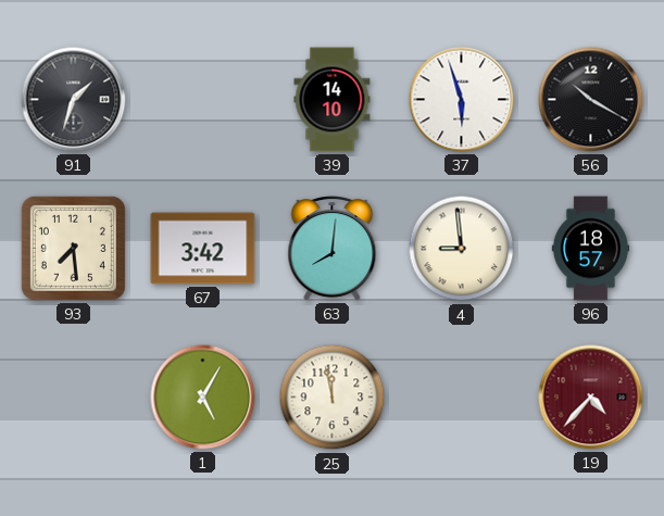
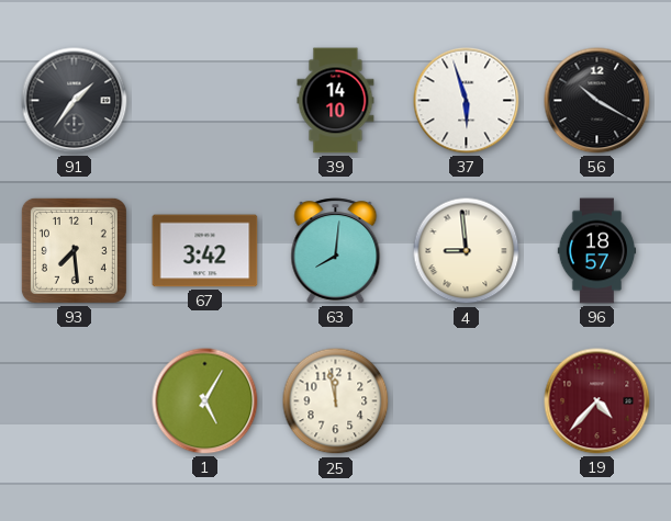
91: 1:33 -> 1:36
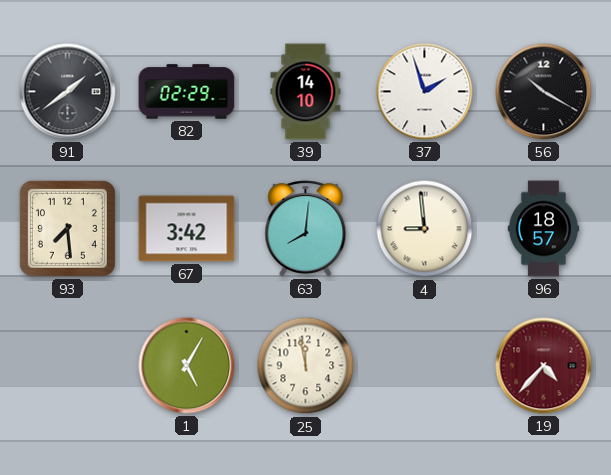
91: 1:36 -> 1:39
82: none -> 02:29
37: 5:57 -> 1:57
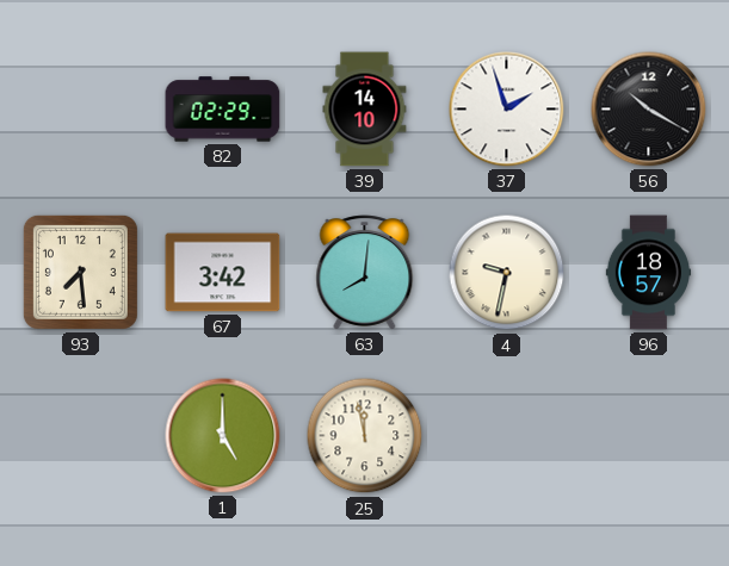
91: 1:39 -> none
4: 8:59 -> 9:32
1: 5:05 -> 5:00
19: 4:37 -> none
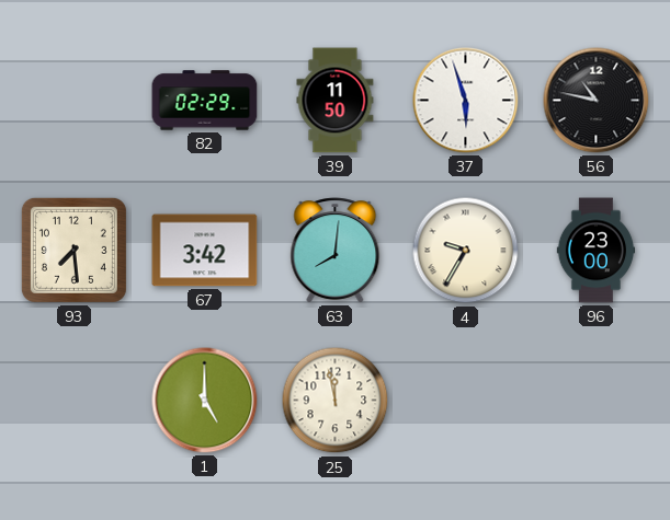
39: 14:10 -> 11:50
37: 1:57 -> 5:57
56: 10:20 -> 10:47
4: 9:32 -> 9:35
96: 18:57 -> 23:00
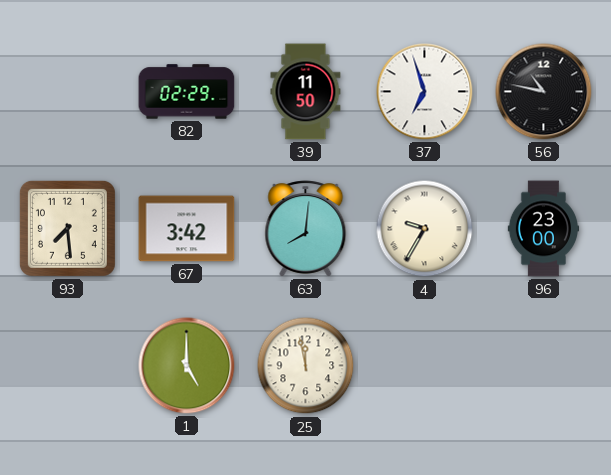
37: 5:57 -> 6:57
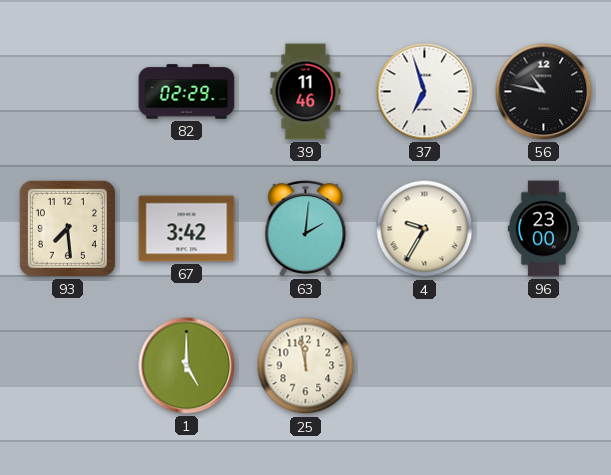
39: 11:50 -> 11:46
63: 8:01 -> 2:01
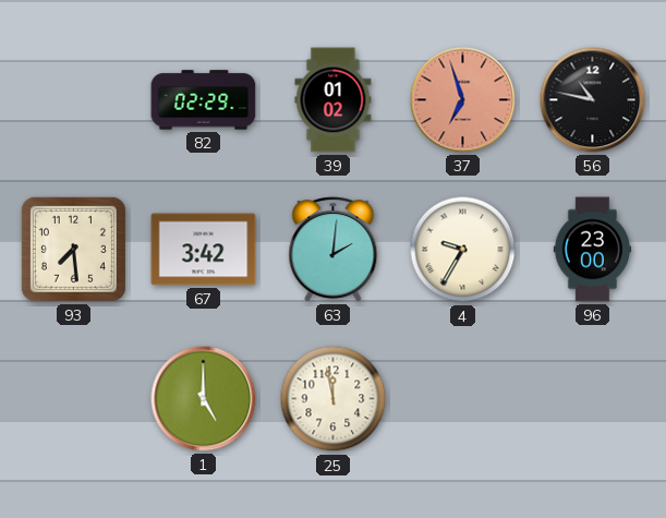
39: 11:46 -> 01:02
37 dial: white -> salmon
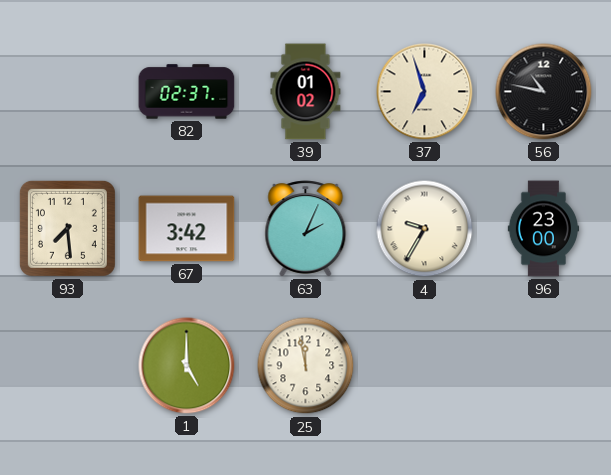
82: 02:29 -> 02:37
37 dial: salmon -> cream
63: 2:01 -> 2:04
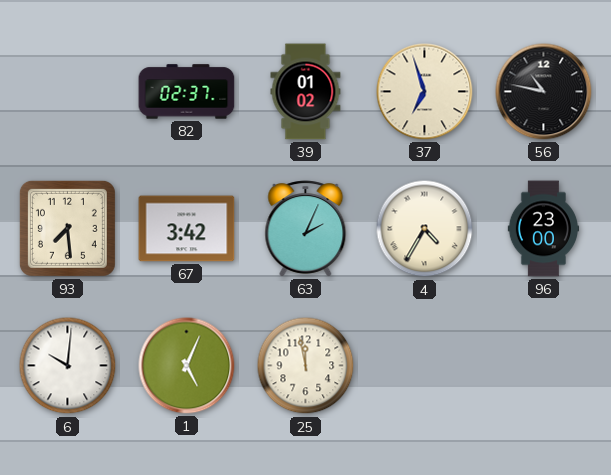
4: 9:35 -> 4:35
6: none -> 10:01
1: 5:00 -> 5:04
